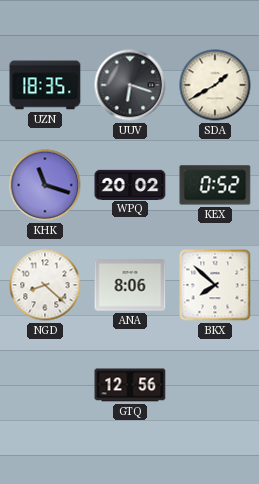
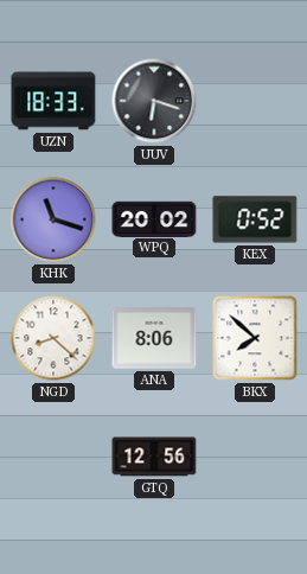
UZN: 18:35 -> 18:33
SDA: 1:40 -> none
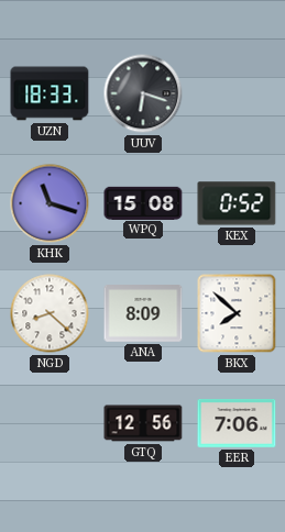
WPQ: 20:02 -> 15:08
ANA: 8:06 -> 8:09
EER: none -> 7:06
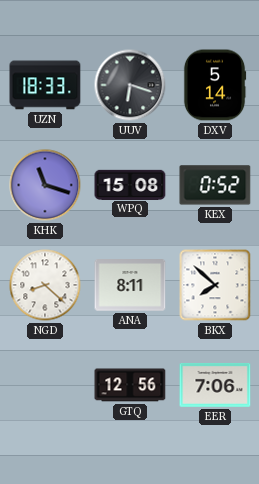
DXV: none -> 5:14
ANA: 8:09 -> 8:11
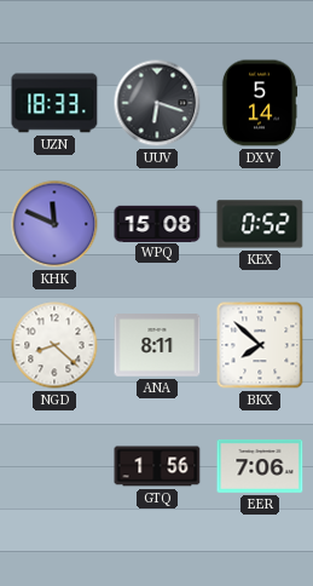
KHK: 11:18 -> 11:49
GTQ: 12:56 -> 1:56
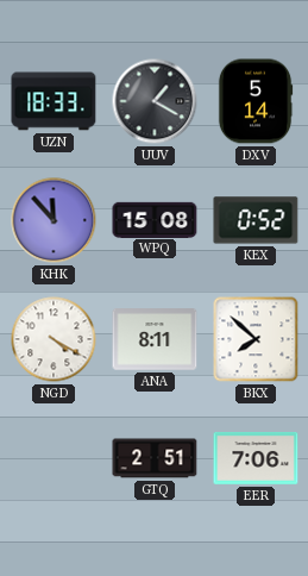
UUV: 6:18 -> 1:20
KHK: 11:49 -> 11:53
NGD: 8:22 -> 4:20
GTQ: 1:56 -> 2:51
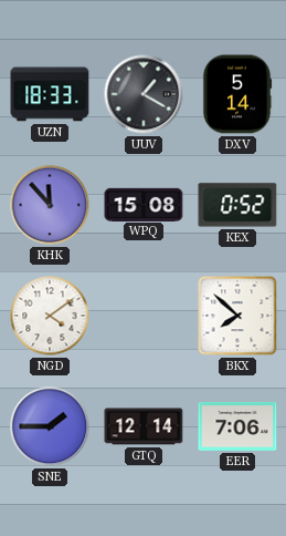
NGD: 4:20 -> 4:09
ANA: 8:11 -> none
SNE: none -> 1:45
GTQ: 2:51 -> 12:14
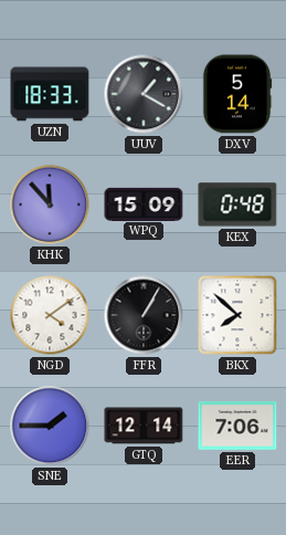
WPQ: 15:08 -> 15:09
KEX: 0:52 -> 0:48
FFR: none -> 1:05
